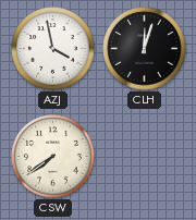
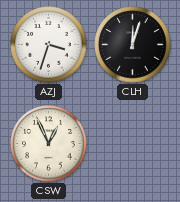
AZJ: 3:58 -> 3:33
CSW: 7:39 -> 12:56
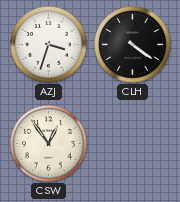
CLH: 12:03 -> 4:21
CSW: 12:56 -> 12:54
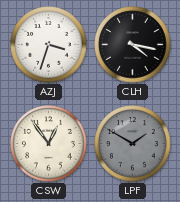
CLH: 4:21 -> 4:17
LPF: none -> 1:50
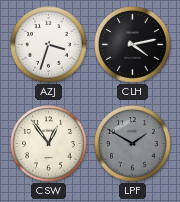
CLH: 4:17 -> 4:13
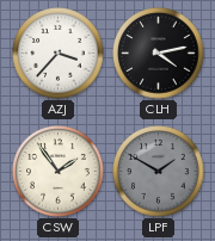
AZJ: 3:33 -> 3:37
CSW: 12:54 -> 1:54
